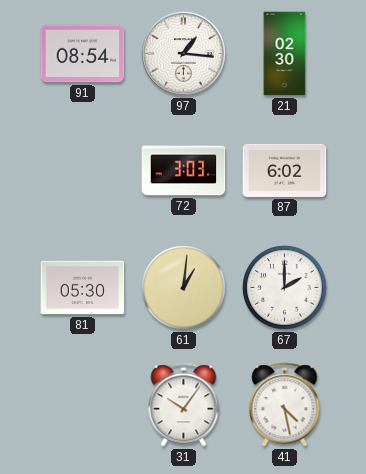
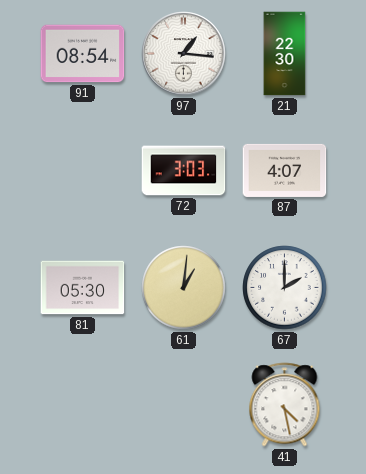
21: 02:30 -> 22:30
87: 6:02 -> 4:07
31: 10:06 -> none
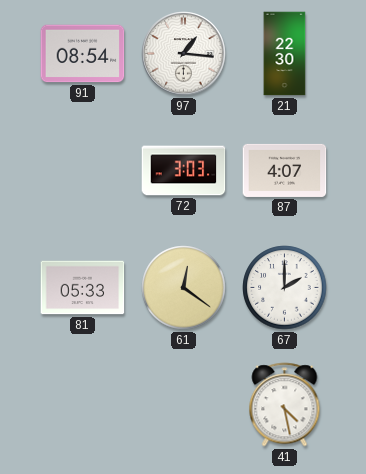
81: 05:30 -> 05:33
61: 1:01 -> 12:21
